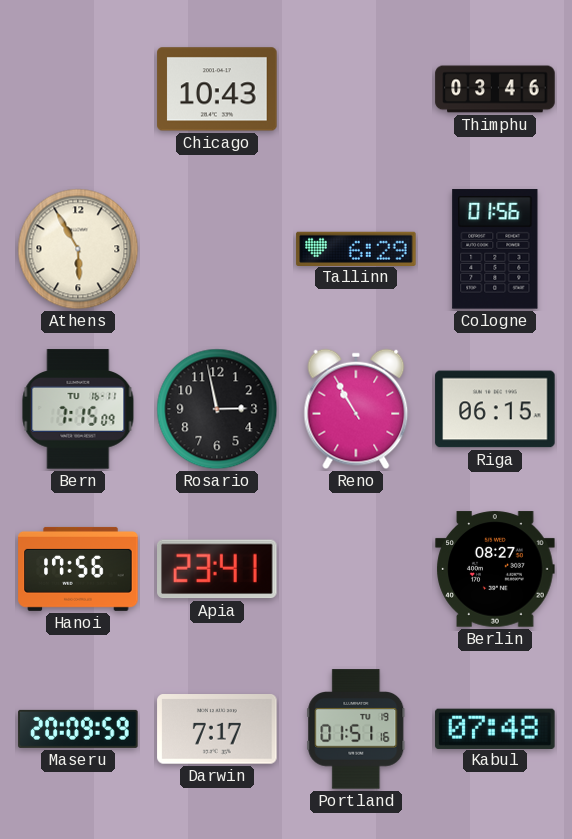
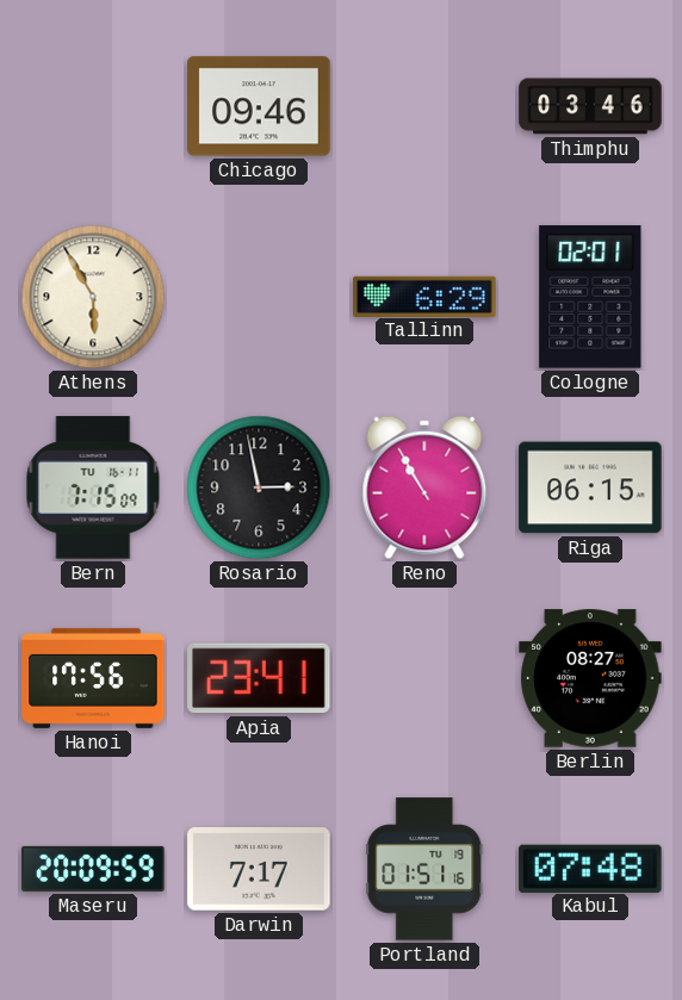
Chicago: 10:43 -> 09:46
Cologne: 01:56 -> 02:01
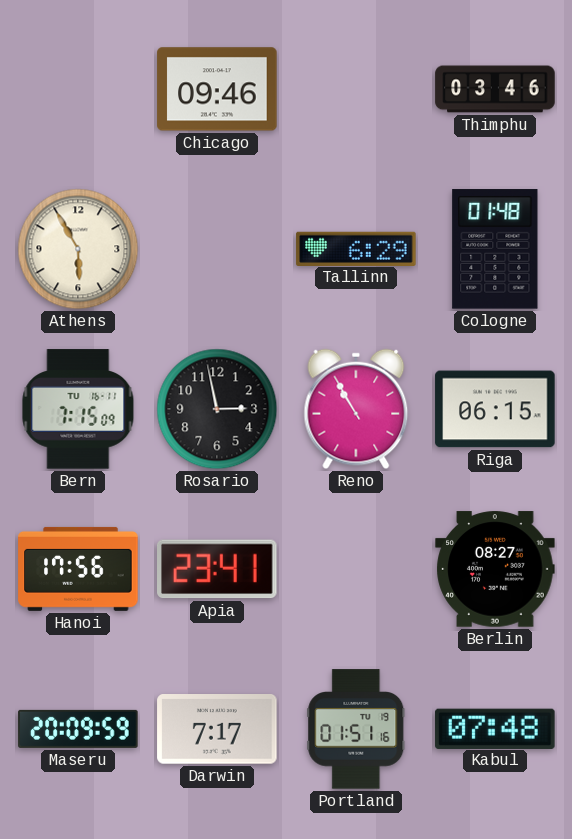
Cologne: 02:01 -> 01:48
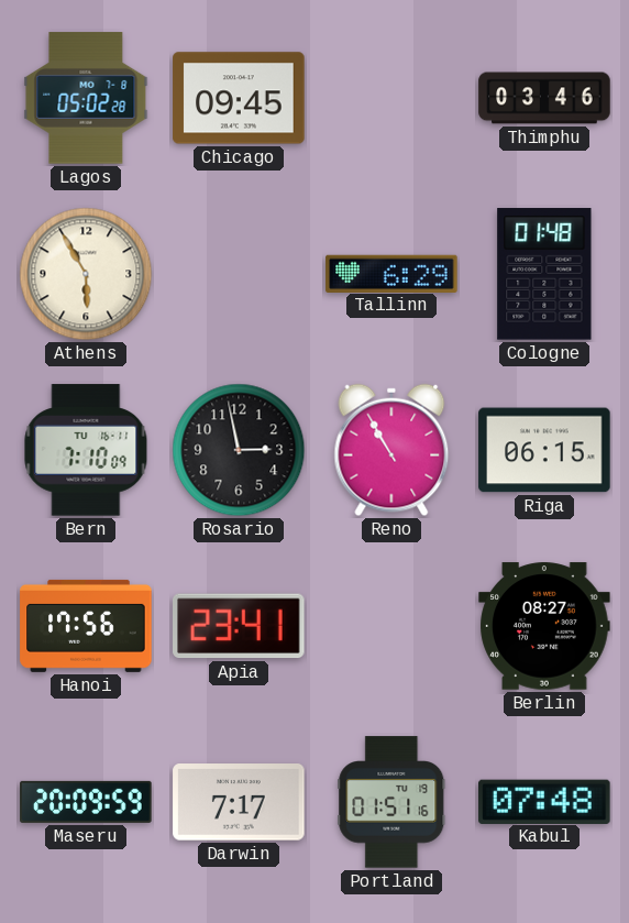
Lagos: none -> 05:02
Chicago: 09:46 -> 09:45
Bern: 7:15 -> 7:10
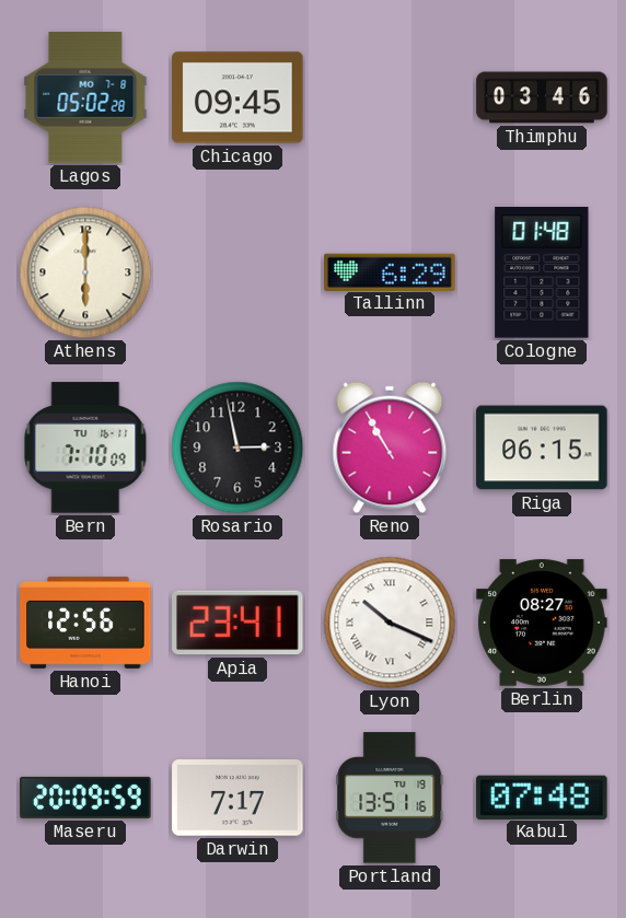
Athens: 5:55 -> 6:00
Hanoi: 17:56 -> 12:56
Lyon: none -> 10:19
Portland: 01:51 -> 13:51
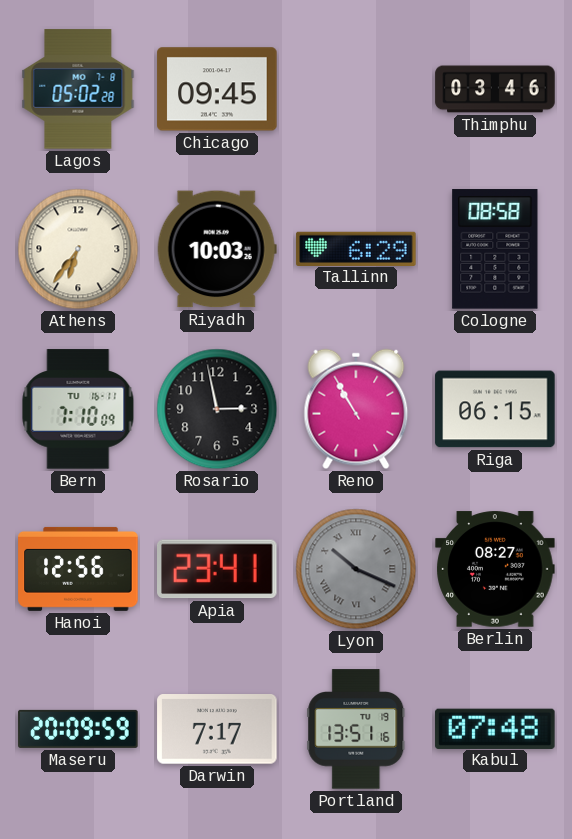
Athens: 6:00 -> 6:36
Riyadh: none -> 10:03
Cologne: 01:48 -> 08:58
Lyon dial: white -> grey
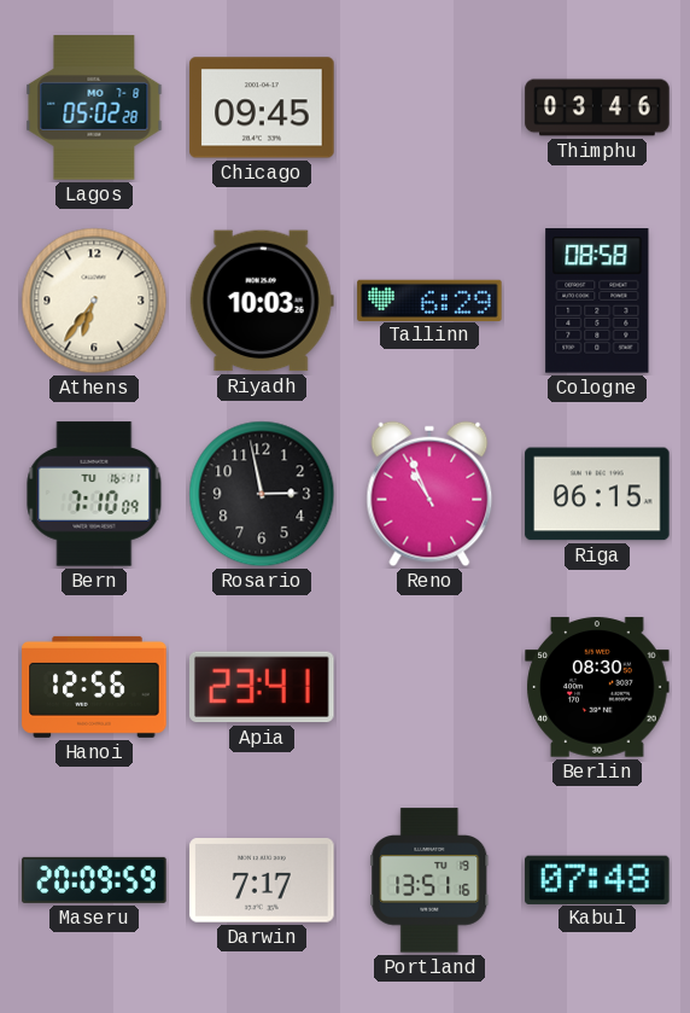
Reno: 10:55 -> 10:56
Lyon: 10:19 -> none
Berlin: 08:27 -> 08:30
